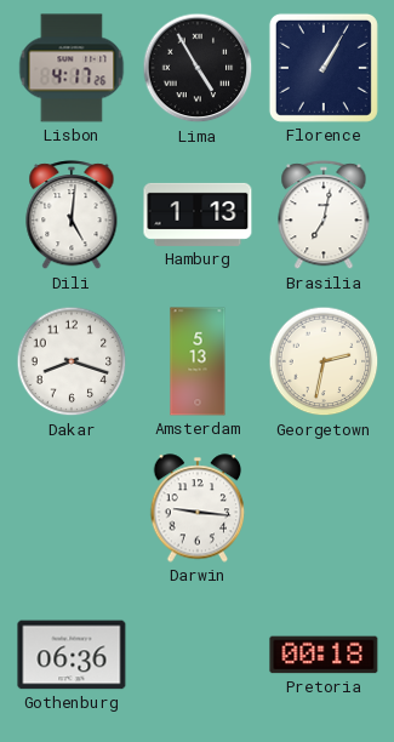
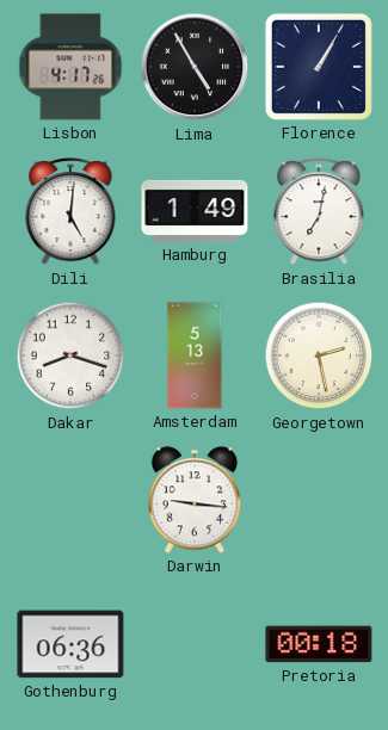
Hamburg: 1:13 -> 1:49
Georgetown: 2:32 -> 2:28
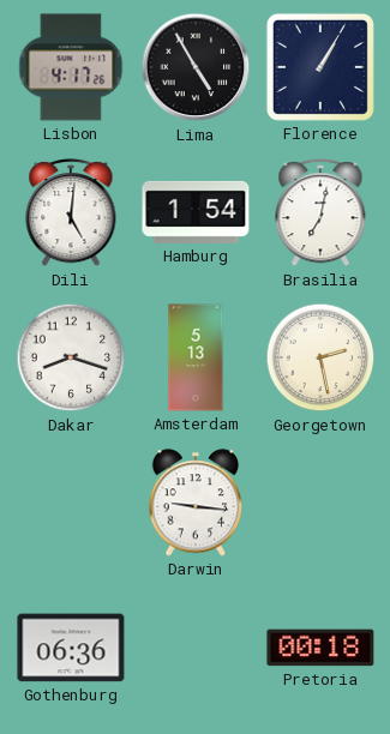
Hamburg: 1:49 -> 1:54
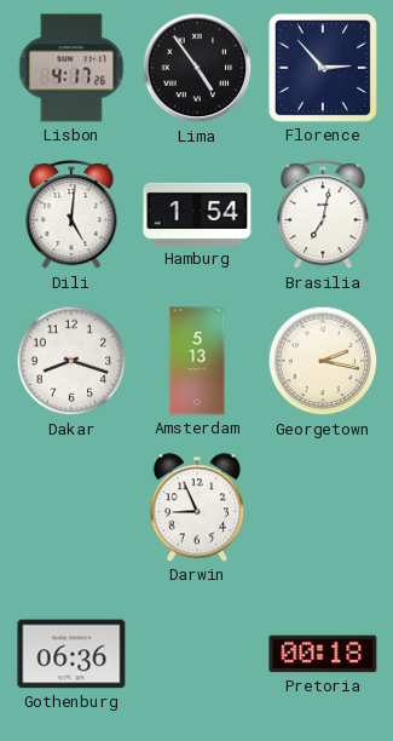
Lima: 4:55 -> 4:54
Florence: 1:05 -> 2:53
Georgetown: 2:28 -> 2:17
Darwin: 9:16 -> 8:56
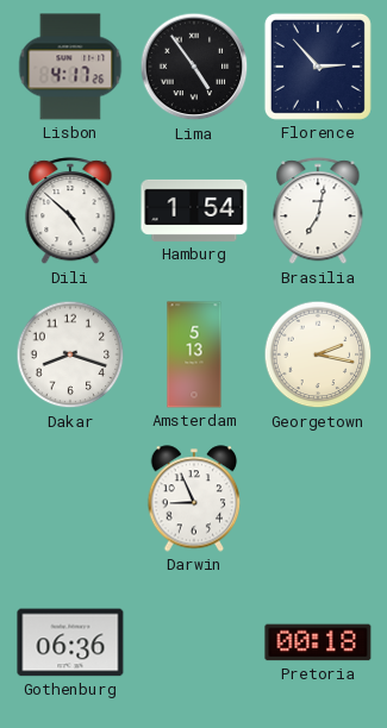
Dili: 5:01 -> 4:52
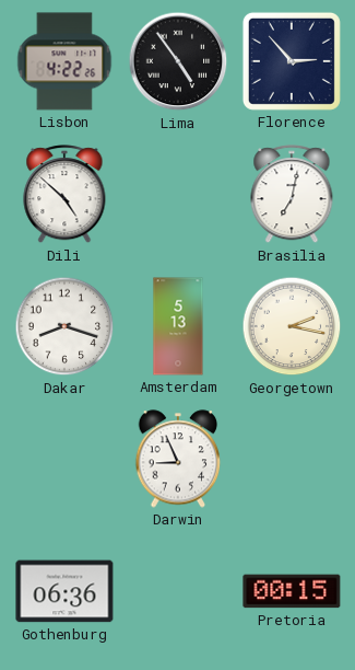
Lisbon: 4:17 -> 4:22
Hamburg: 1:54 -> none
Pretoria: 00:18 -> 00:15
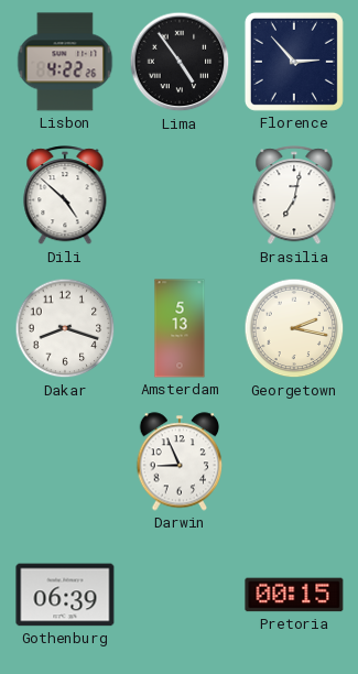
Gothenburg: 06:36 -> 06:39
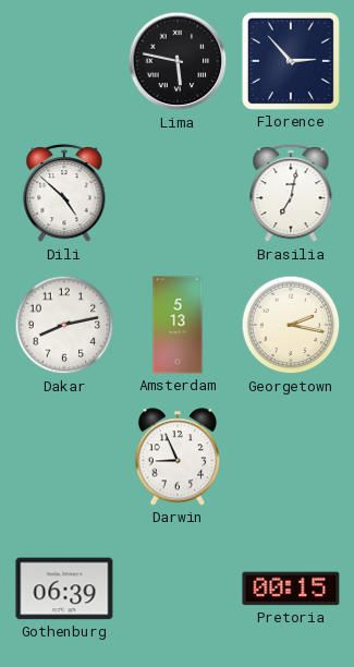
Lisbon: 4:22 -> none
Lima: 4:54 -> 5:47
Dakar: 8:18 -> 8:13
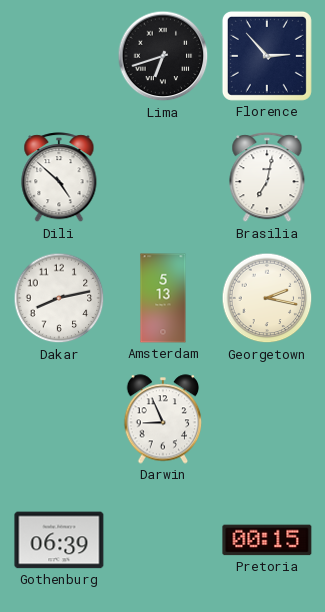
Lima: 5:47 -> 6:42
